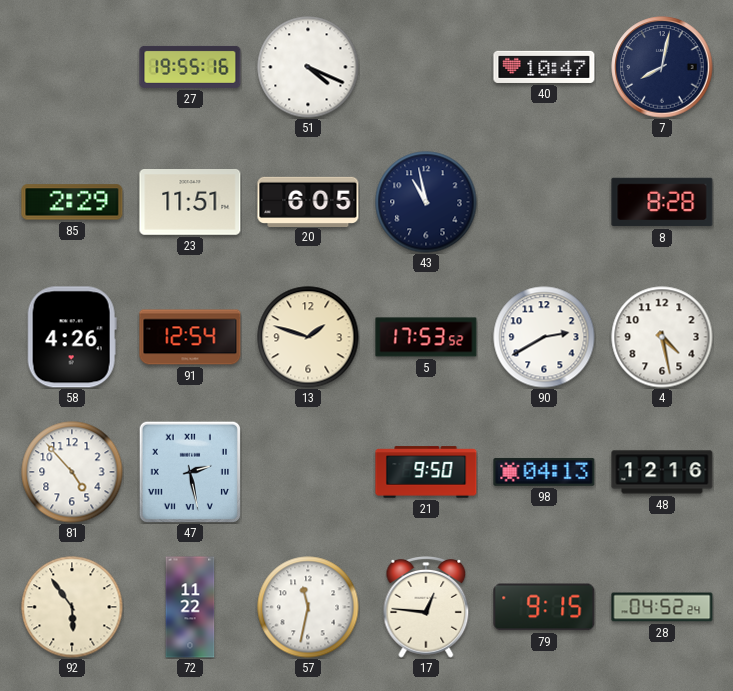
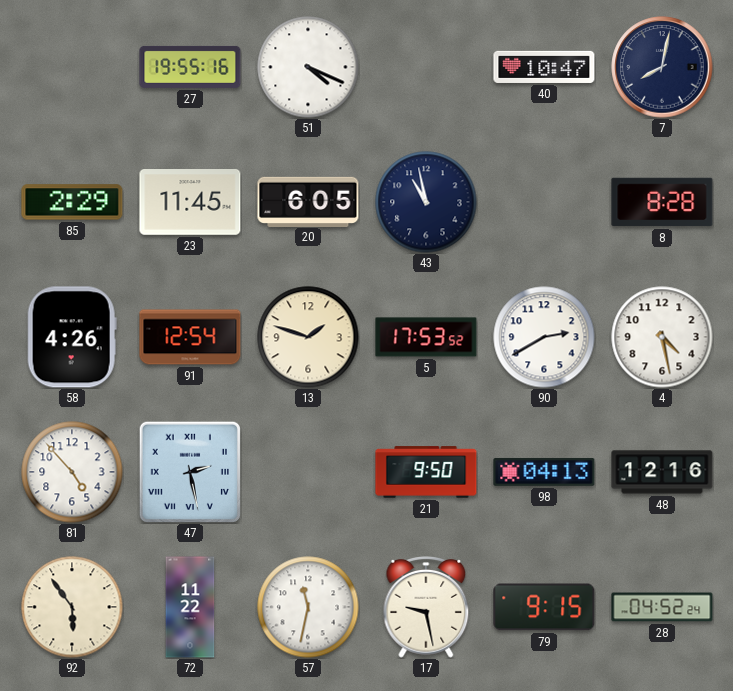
23: 11:51 -> 11:45
17: 12:46 -> 9:28
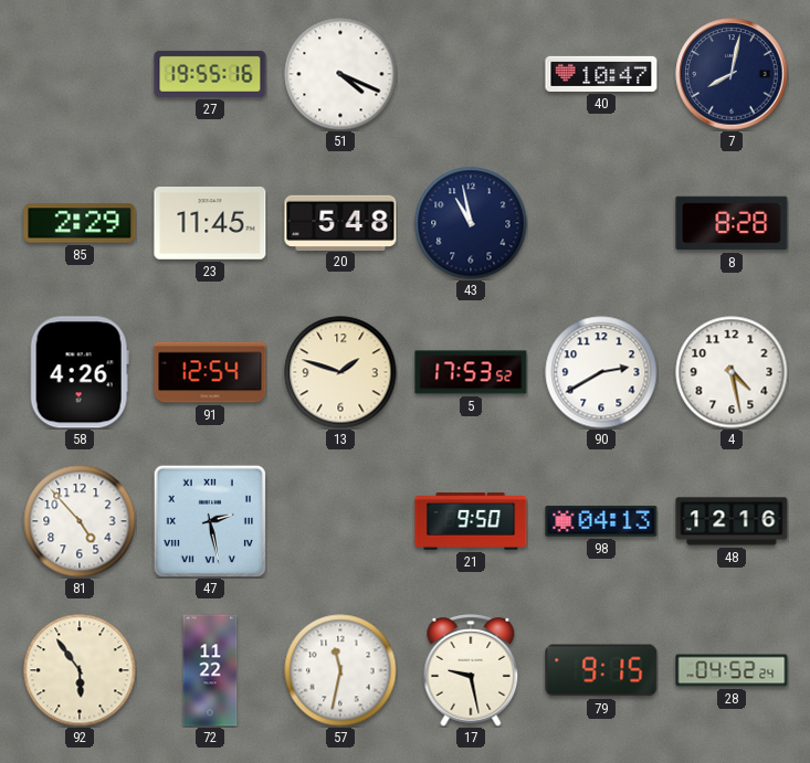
20: 6:05 -> 5:48
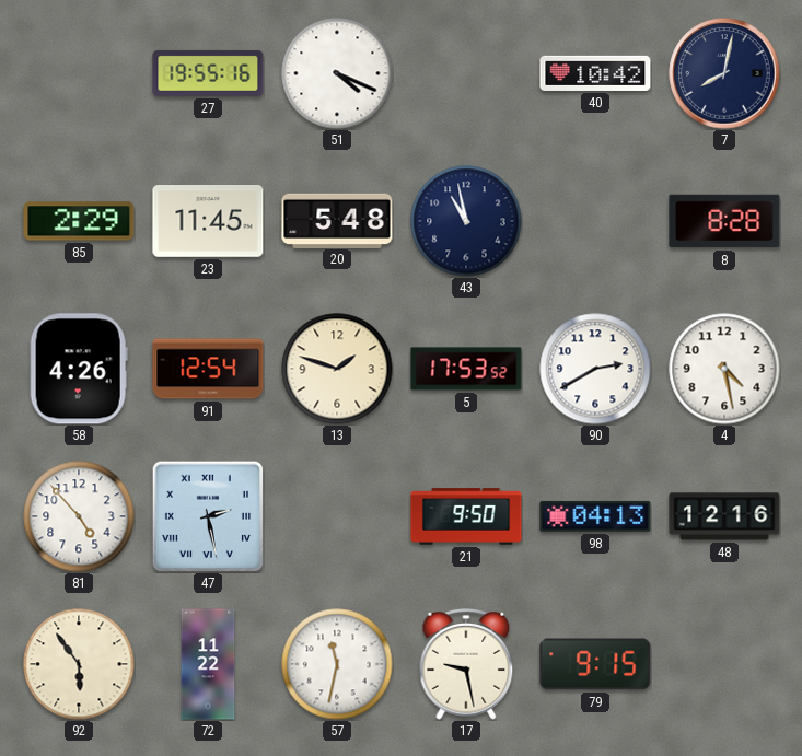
40: 10:47 -> 10:42
28: 04:52 -> none
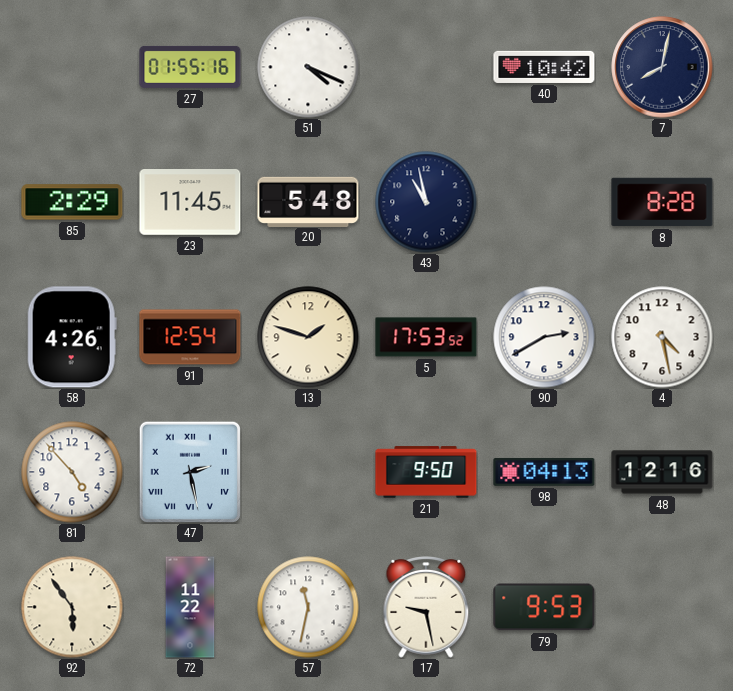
27: 19:55 -> 01:55
79: 9:15 -> 9:53
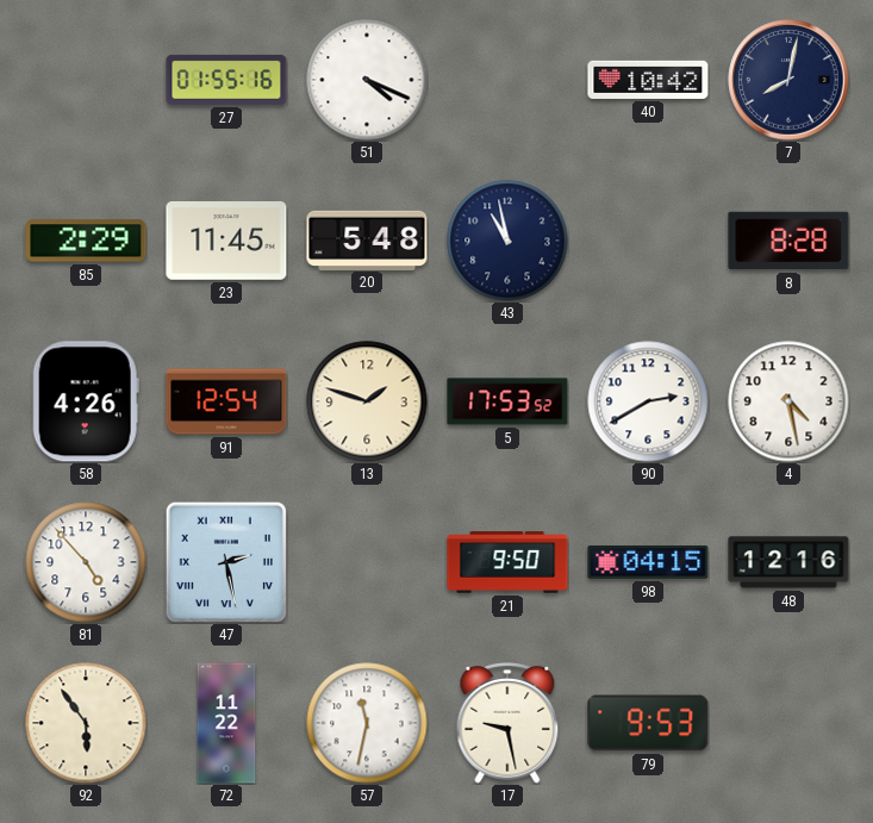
98: 04:13 -> 04:15
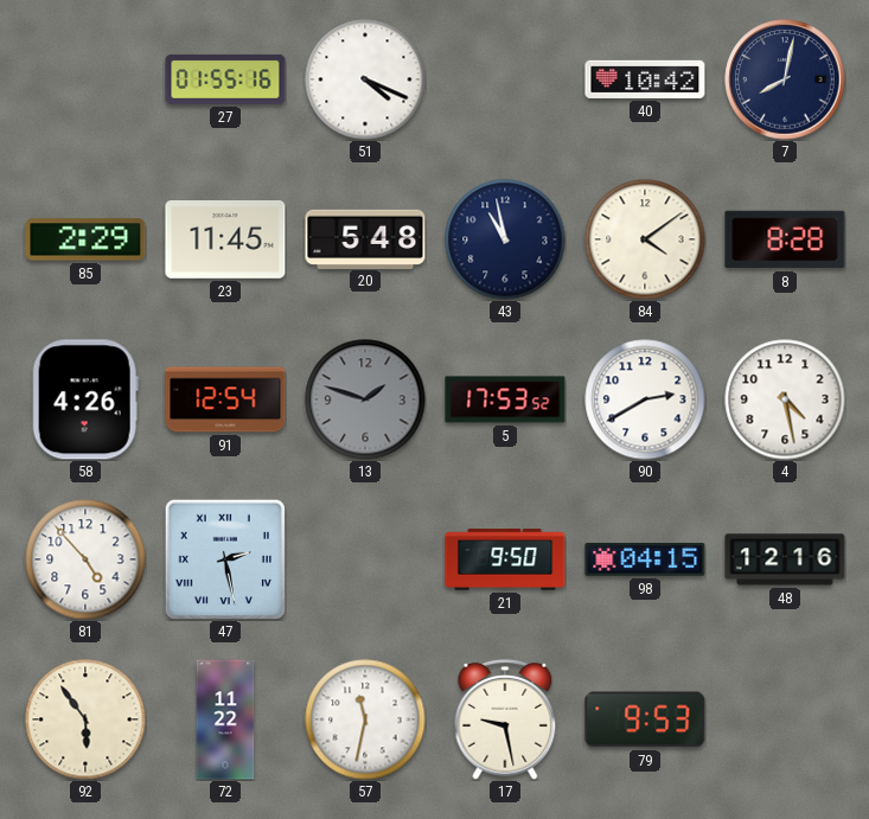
84: none -> 4:09
13 dial: cream -> grey
